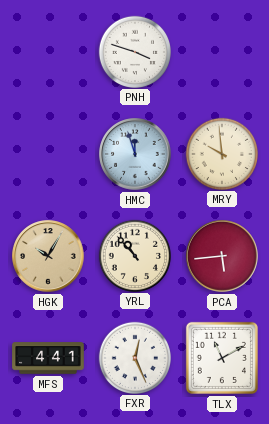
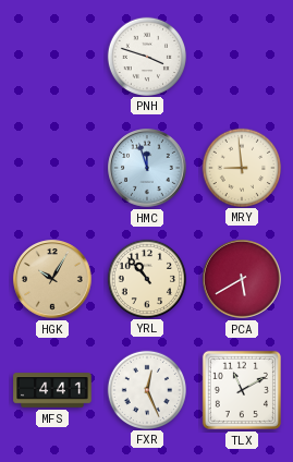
MRY: 9:59 -> 8:59
PCA: 5:44 -> 5:40
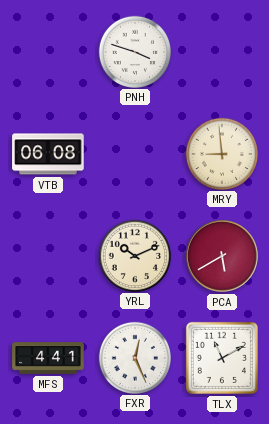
VTB: none -> 06:08
HMC: 11:57 -> none
HGK: 10:05 -> none
YRL: 10:53 -> 10:11
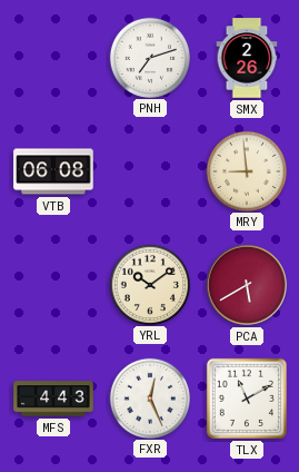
PNH: 3:48 -> 7:12
SMX: none -> 2:26
YRL: 10:11 -> 10:09
MFS: 4:41 -> 4:43
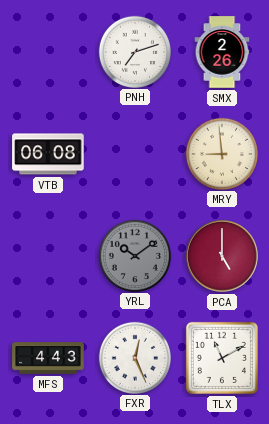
YRL dial: cream -> grey
PCA: 5:40 -> 5:00
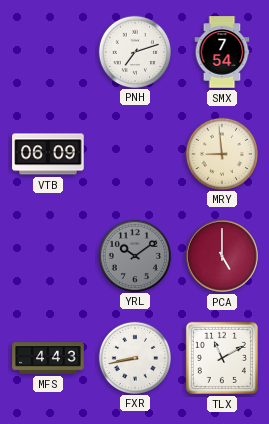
SMX: 2:26 -> 7:54
VTB: 06:08 -> 06:09
FXR: 12:26 -> 8:43
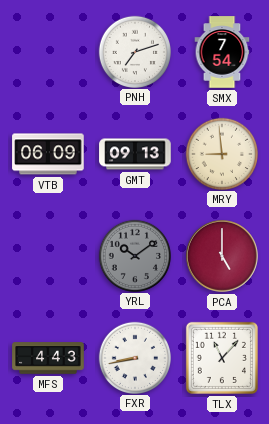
GMT: none -> 09:13
TLX: 11:10 -> 11:07
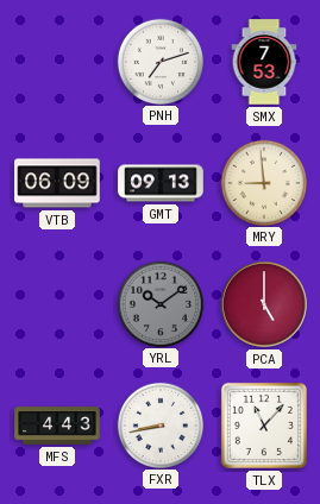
SMX: 7:54 -> 7:53
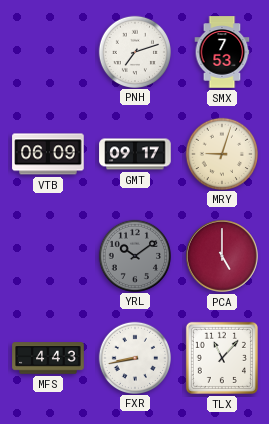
GMT: 09:13 -> 09:17
MRY: 8:59 -> 9:03
